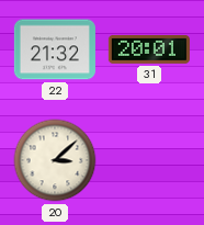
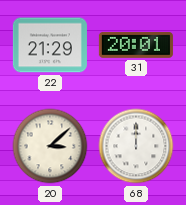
22: 21:32 -> 21:29
68: none -> 12:00
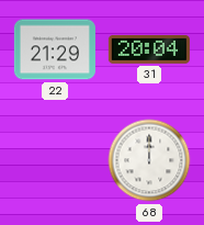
31: 20:01 -> 20:04
20: 3:08 -> none
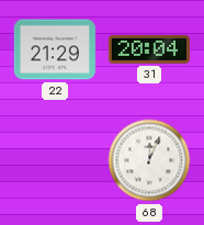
68: 12:00 -> 12:04
